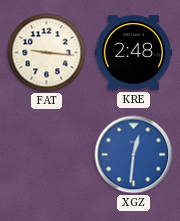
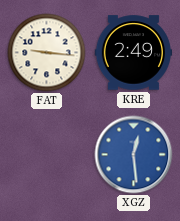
KRE: 2:48 -> 2:49
XGZ: 12:31 -> 12:29
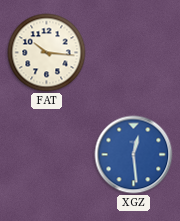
FAT: 9:16 -> 10:16
KRE: 2:49 -> none
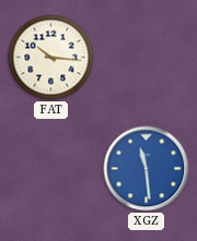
XGZ: 12:29 -> 11:29
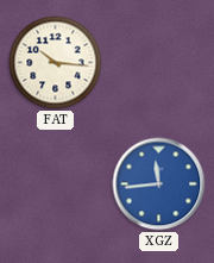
XGZ: 11:29 -> 11:44
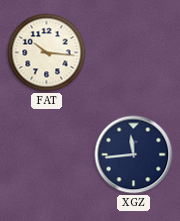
XGZ dial: blue -> navy
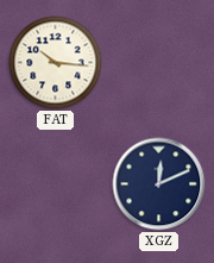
XGZ: 11:44 -> 12:11
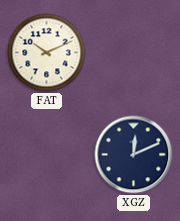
FAT: 10:16 -> 10:11
